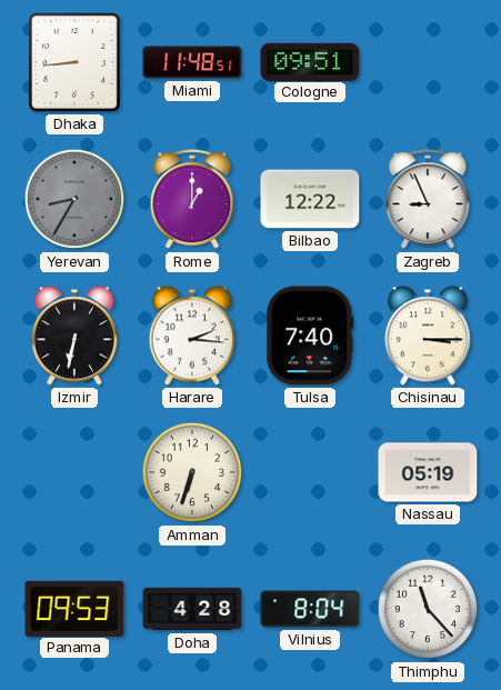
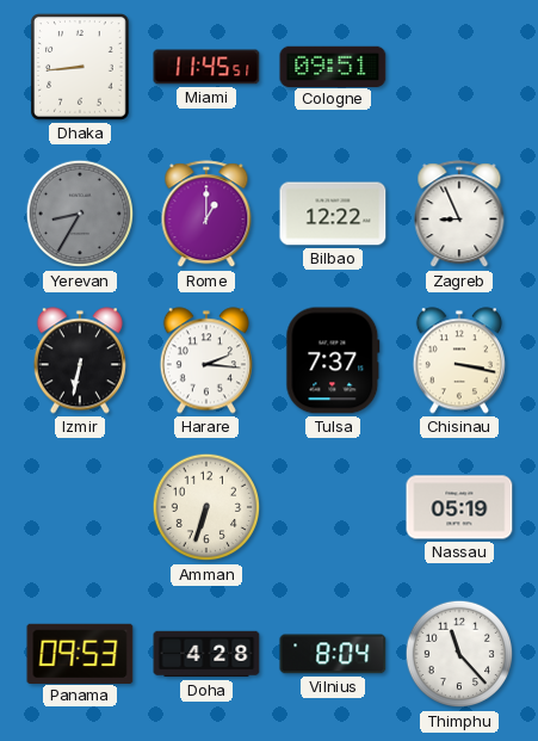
Miami: 11:48 -> 11:45
Tulsa: 7:40 -> 7:37
Chisinau: 3:15 -> 3:17
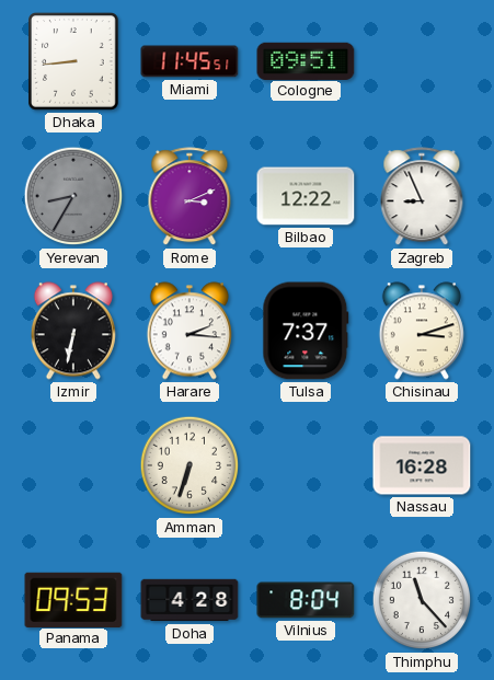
Rome: 1:00 -> 3:11
Chisinau: 3:17 -> 3:12
Nassau: 05:19 -> 16:28
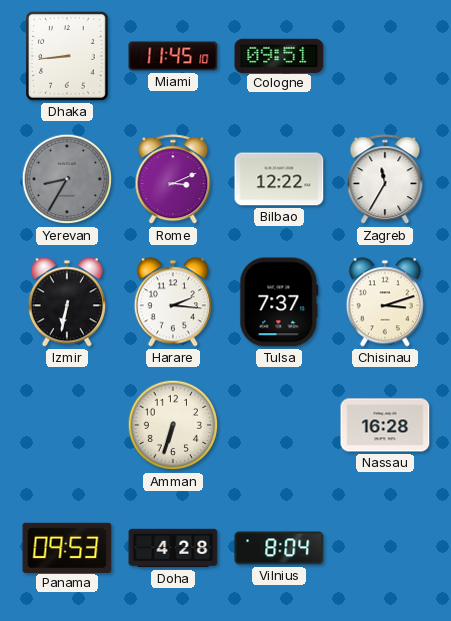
Miami: 11:45:51 -> 11:45:10
Zagreb: 8:56 -> 11:35
Thimphu: 11:23 -> none
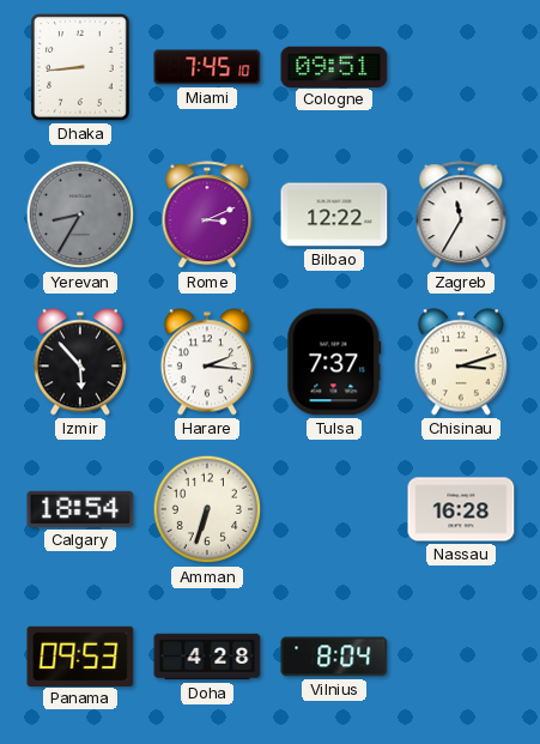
Miami: 11:45 -> 7:45
Izmir: 6:32 -> 5:53
Calgary: none -> 18:54
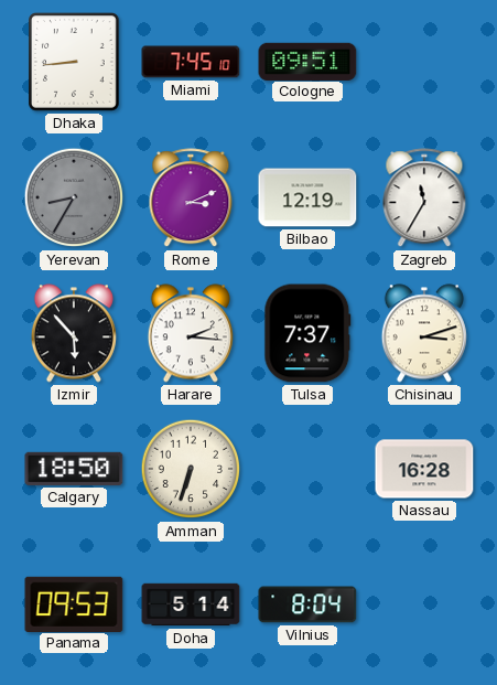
Bilbao: 12:22 -> 12:19
Calgary: 18:54 -> 18:50
Doha: 4:28 -> 5:14
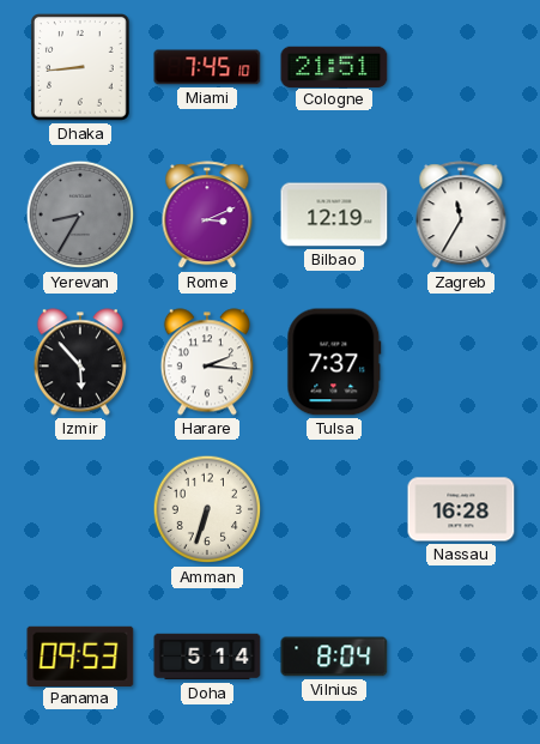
Cologne: 09:51 -> 21:51
Chisinau: 3:12 -> none
Calgary: 18:50 -> none
